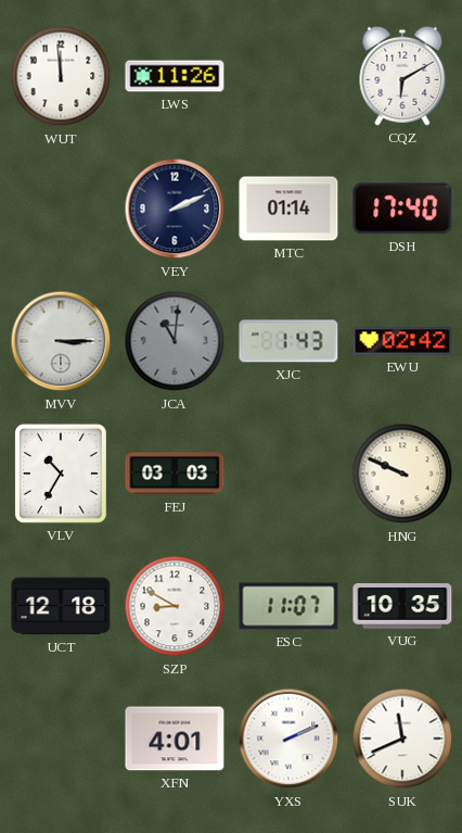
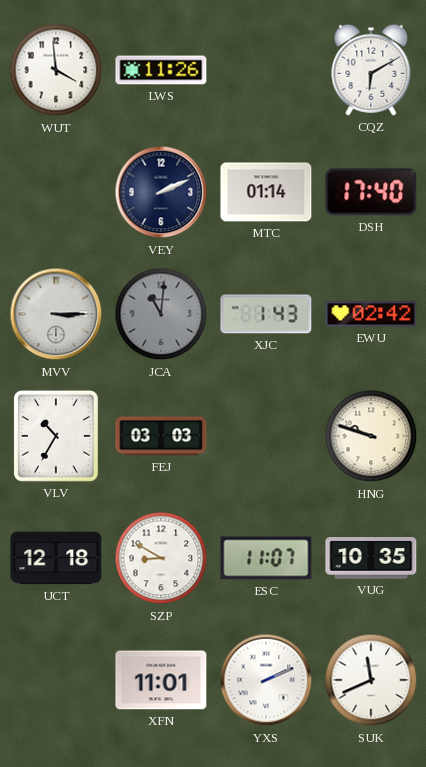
WUT: 11:59 -> 3:59
HNG: 9:49 -> 9:48
XFN: 4:01 -> 11:01
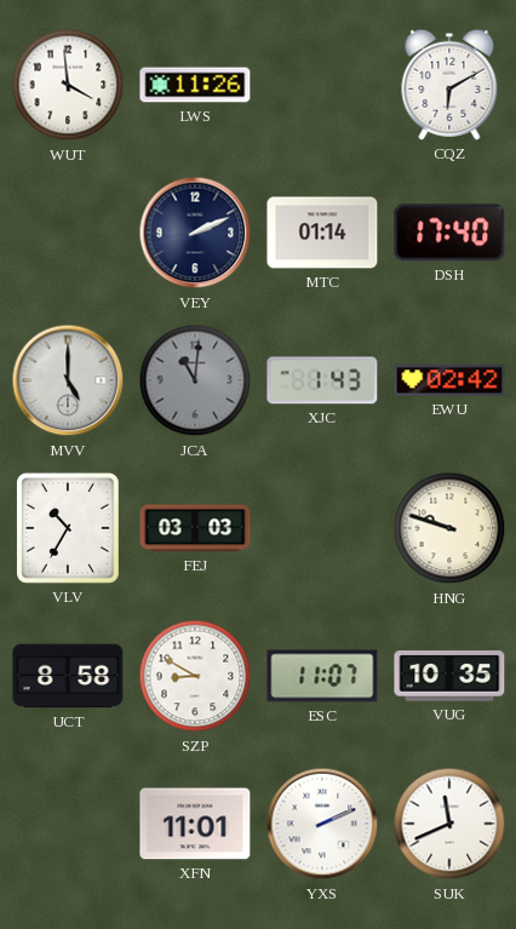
MVV: 3:15 -> 5:00
UCT: 12:18 -> 8:58
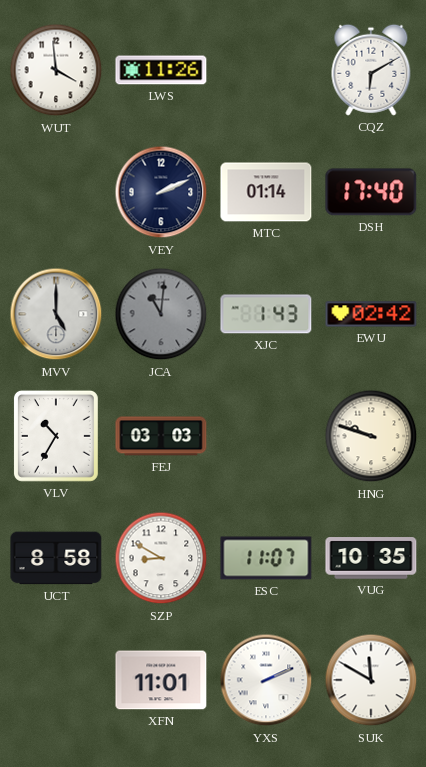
SUK: 11:41 -> 11:50
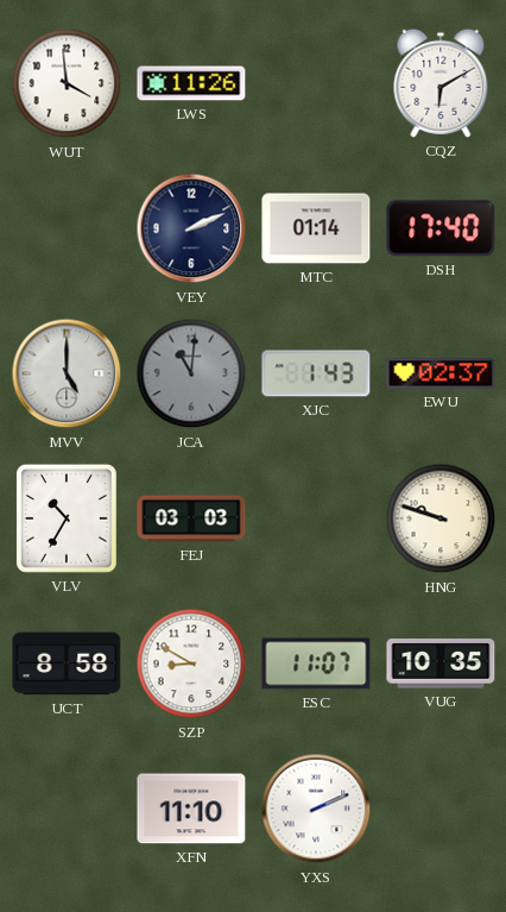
EWU: 02:42 -> 02:37
XFN: 11:01 -> 11:10
SUK: 11:50 -> none
